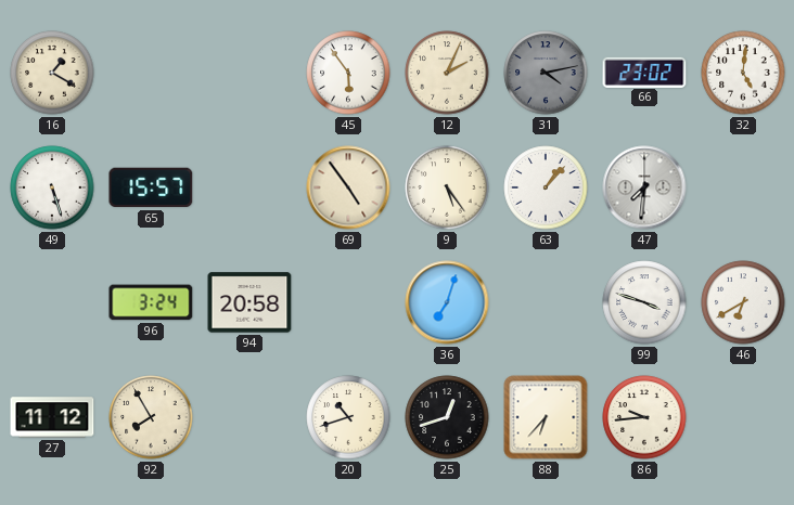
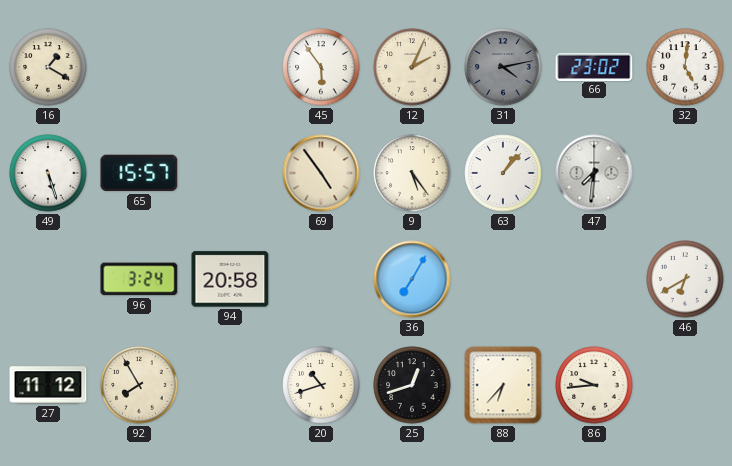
36: 7:03 -> 7:05
99: 3:48 -> none
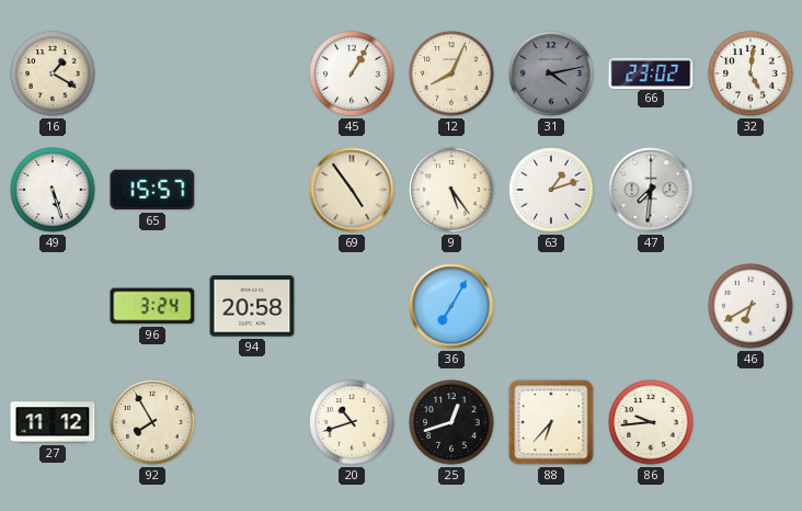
45: 5:54 -> 1:05
12: 2:04 -> 8:04
63: 1:07 -> 1:12
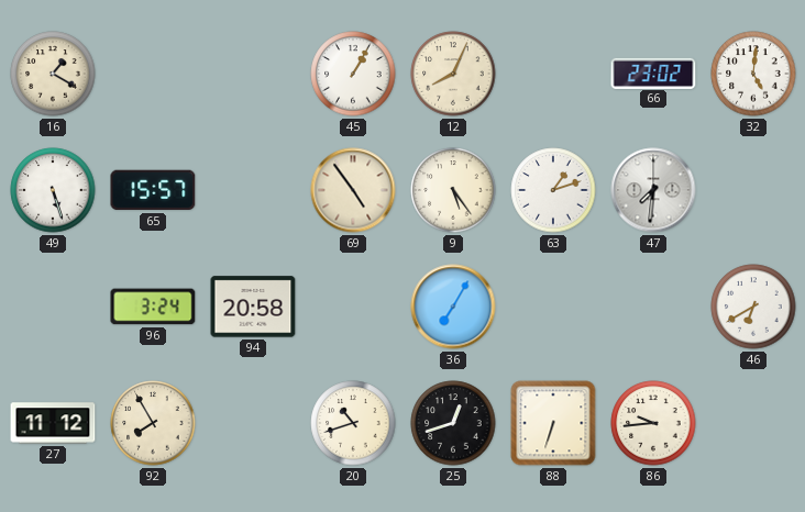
31: 4:13 -> none
88: 6:37 -> 6:33
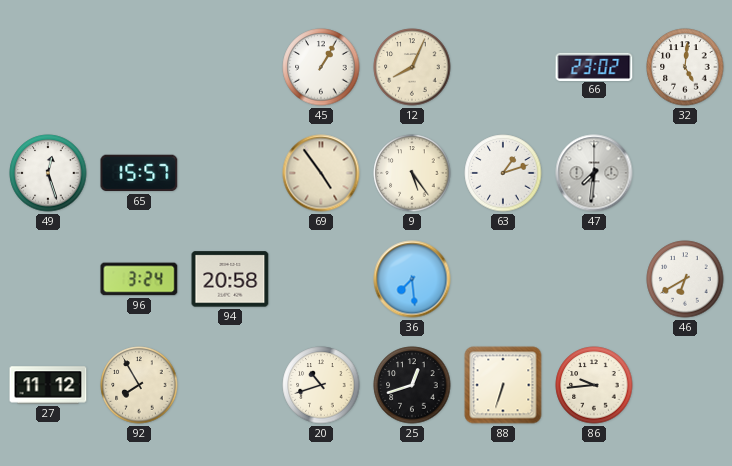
16: 1:20 -> none
49: 5:27 -> 12:27
36: 7:05 -> 7:29
